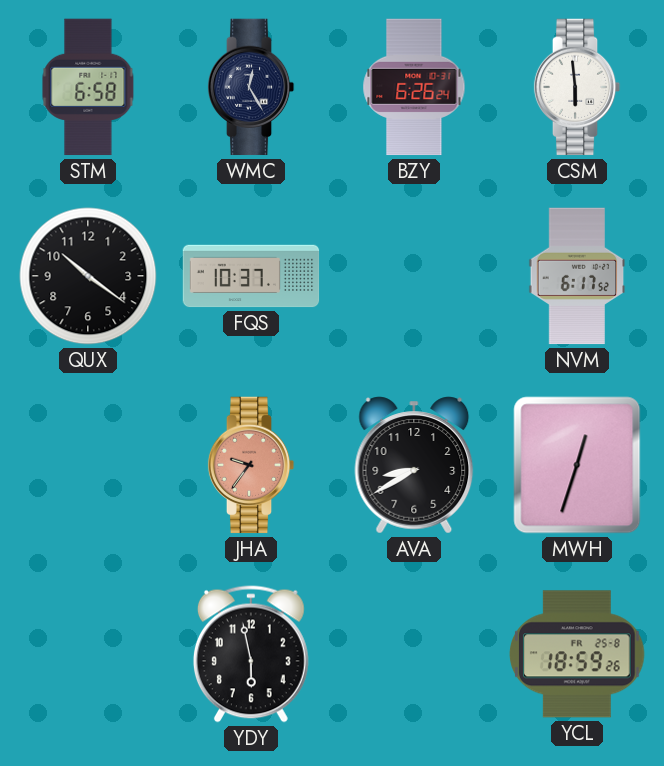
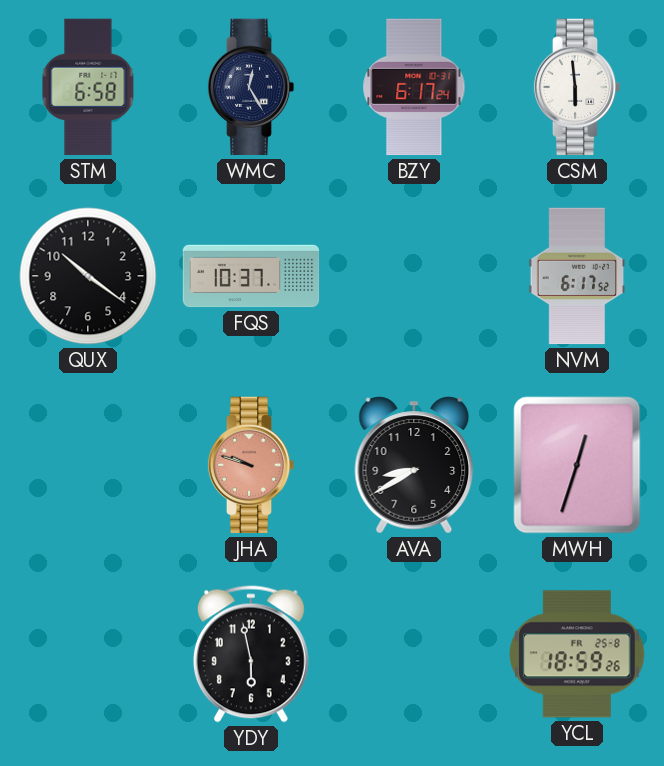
BZY: 6:26 -> 6:17
JHA: 9:36 -> 9:48
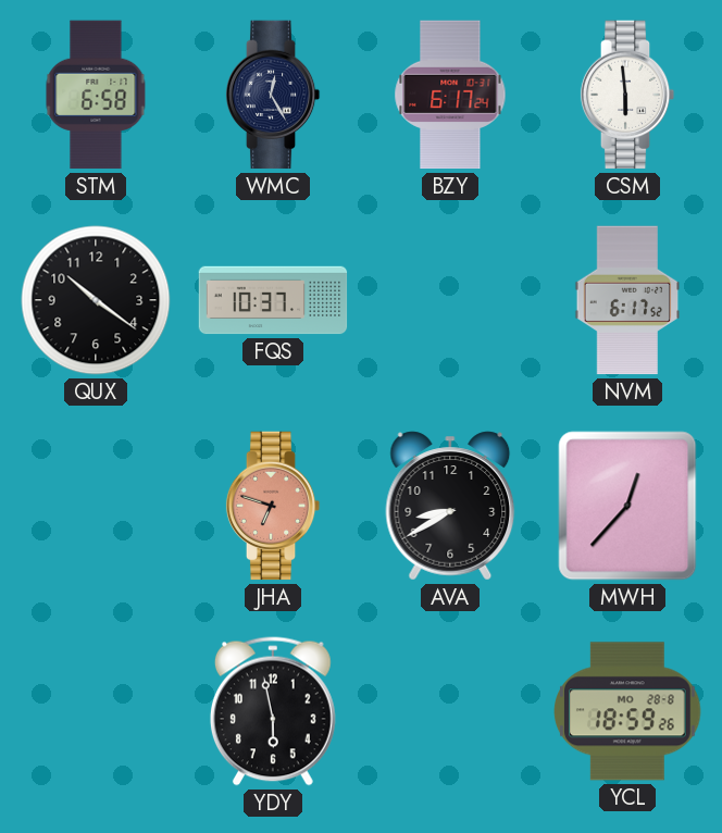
JHA: 9:48 -> 6:48
MWH: 12:33 -> 12:37
YCL date: FR 25-8 -> MO 28-8
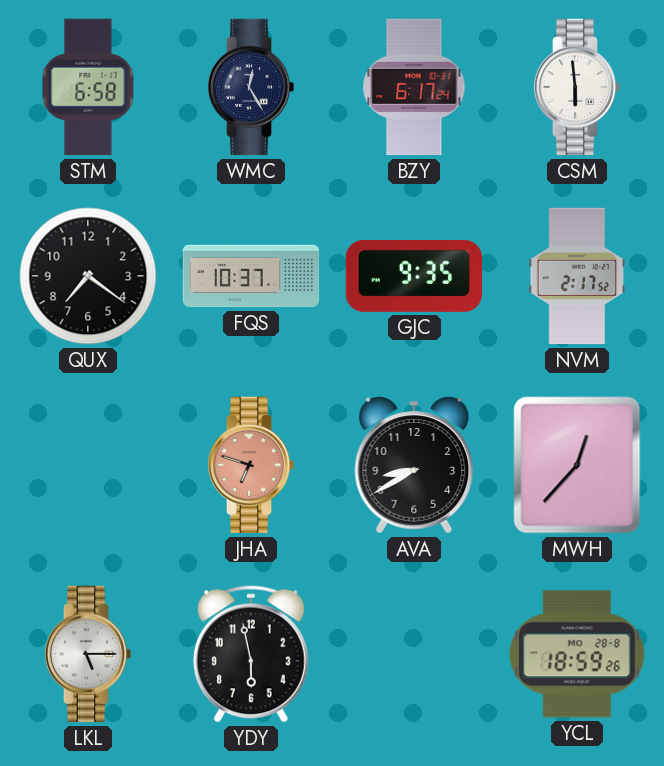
QUX: 10:21 -> 7:21
GJC: none -> 9:35
NVM: 6:17 -> 2:17
LKL: none -> 5:15
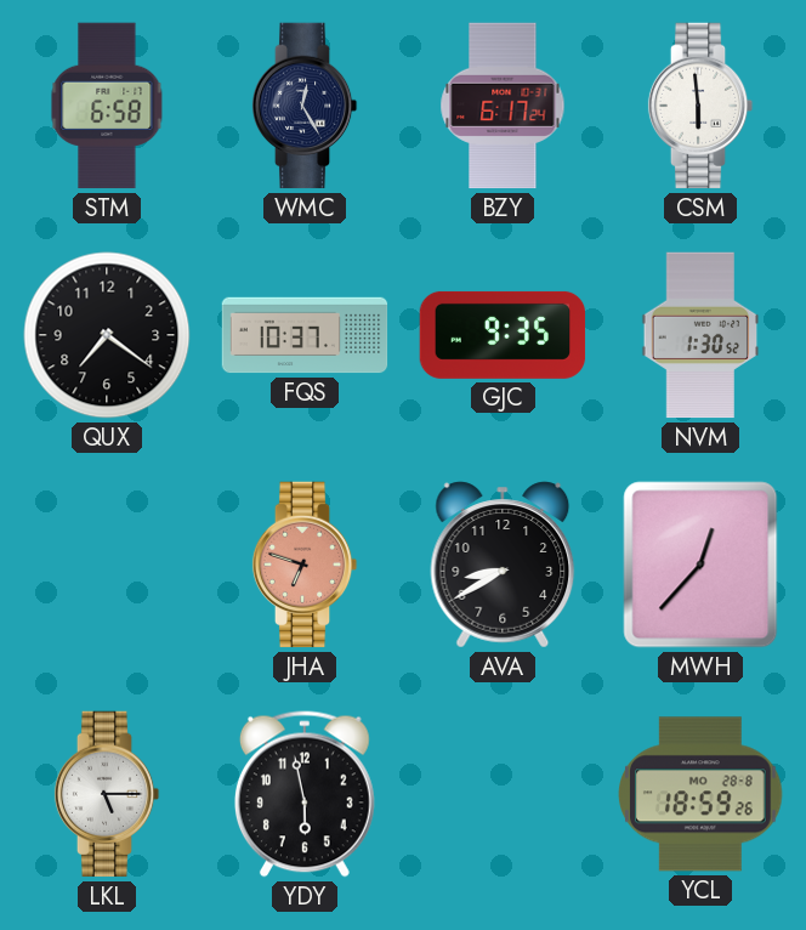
NVM: 2:17 -> 1:30
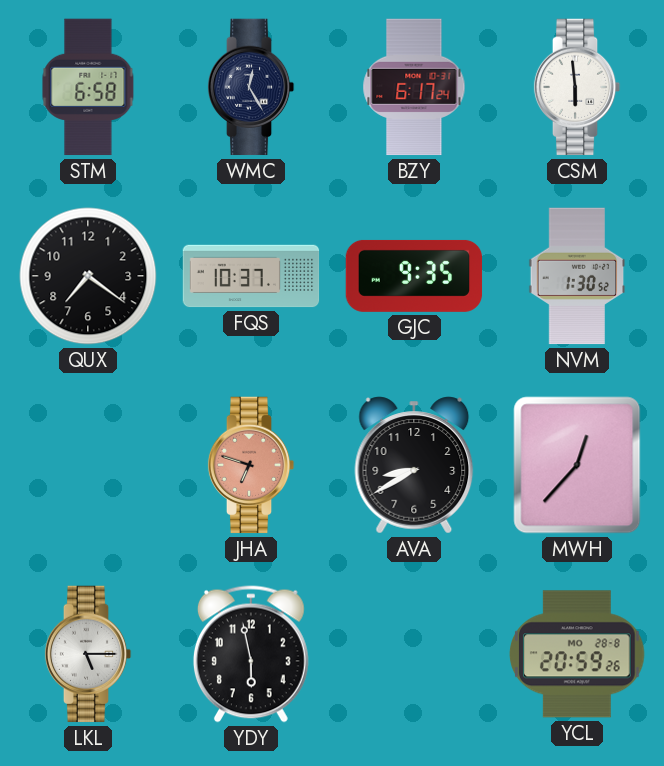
YCL: 18:59 -> 20:59
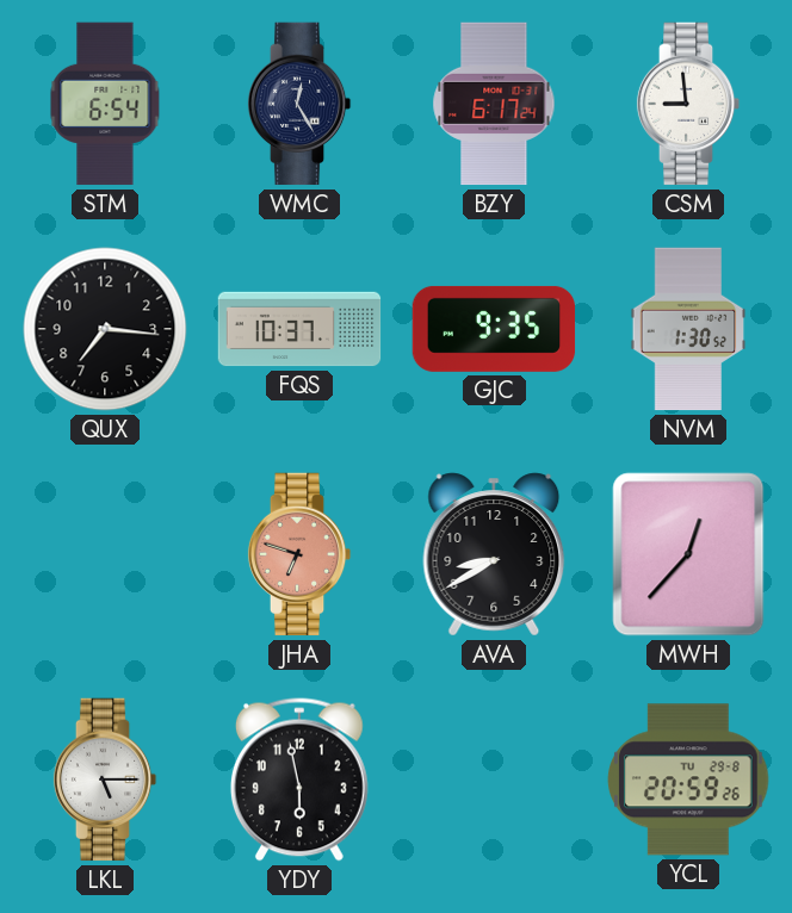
STM: 6:58 -> 6:54
CSM: 5:59 -> 8:59
QUX: 7:21 -> 7:16
YCL date: MO 28-8 -> TU 29-8
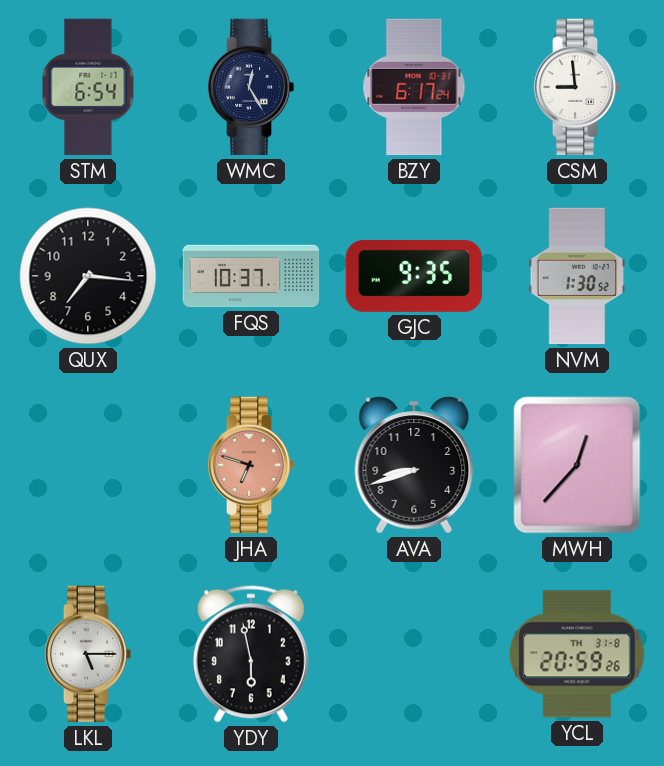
AVA: 8:40 -> 8:42
YCL date: TU 29-8 -> TH 31-8
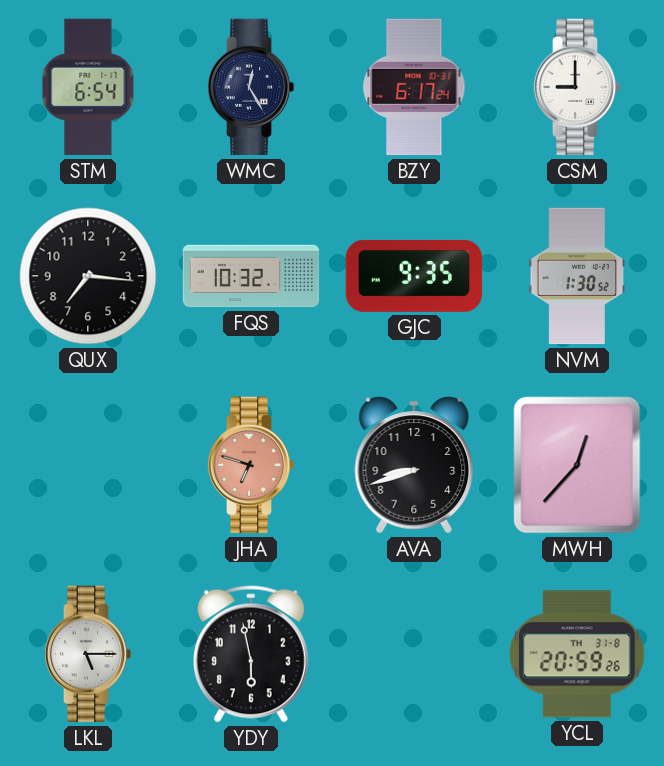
CSM: 8:59 -> 9:00
FQS: 10:37 -> 10:32
